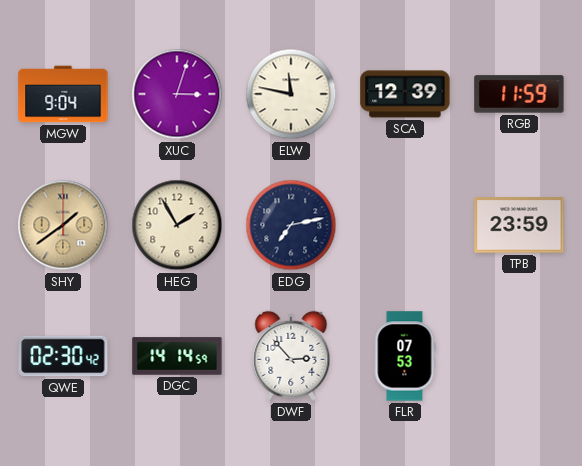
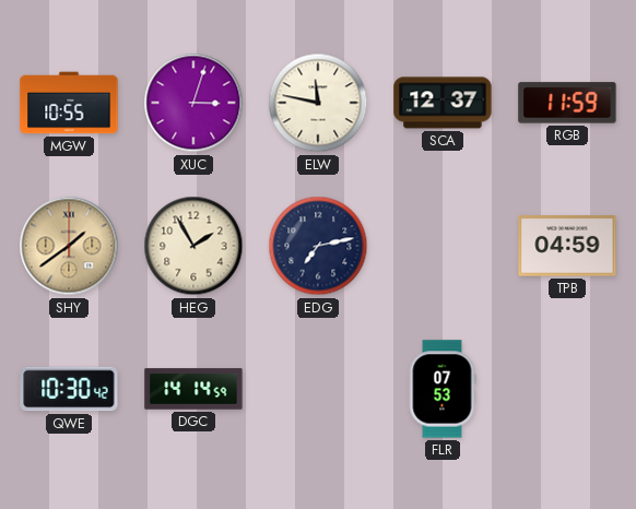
MGW: 9:04 -> 10:55
SCA: 12:39 -> 12:37
TPB: 23:59 -> 04:59
QWE: 02:30 -> 10:30
DWF: 2:53 -> none
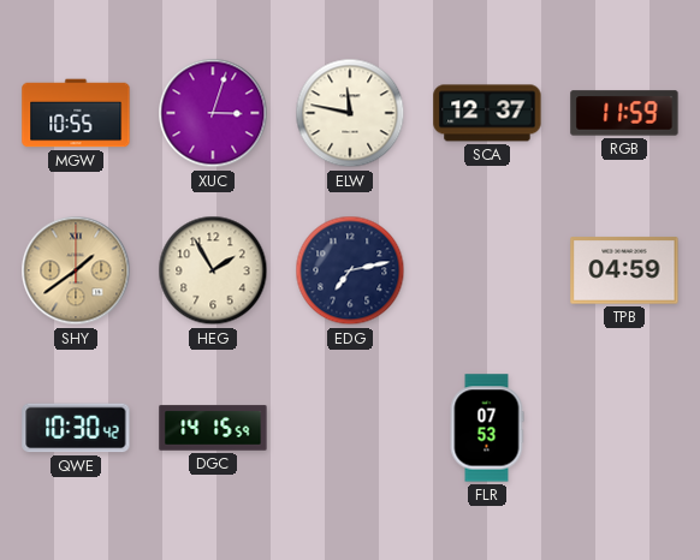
DGC: 14:14 -> 14:15
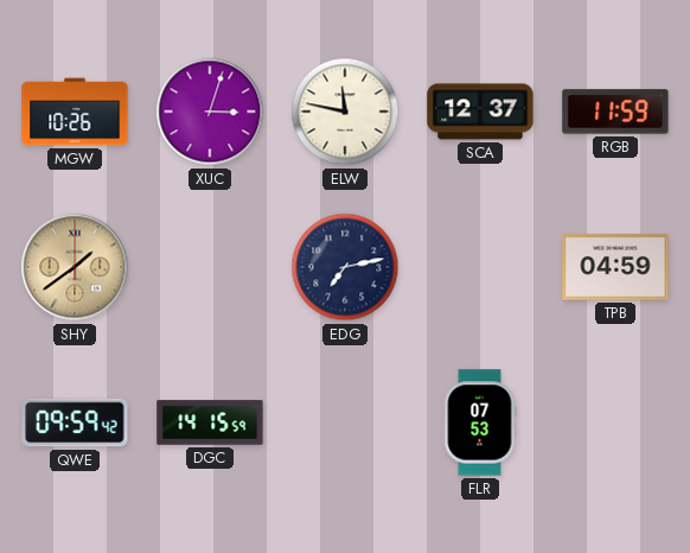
MGW: 10:55 -> 10:26
HEG: 1:55 -> none
QWE: 10:30 -> 09:59
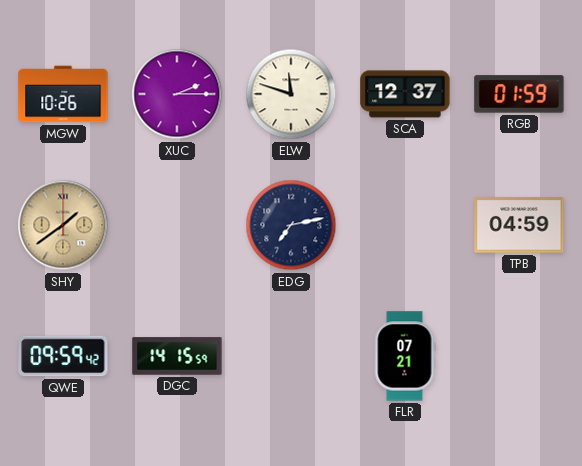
XUC: 3:03 -> 2:15
ELW: 11:47 -> 11:48
RGB: 11:59 -> 01:59
FLR: 07:53 -> 07:21
